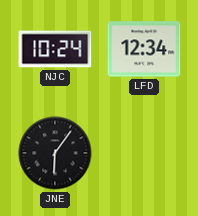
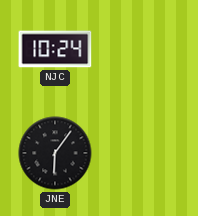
LFD: 12:34 -> none
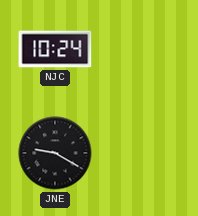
JNE: 6:06 -> 9:20
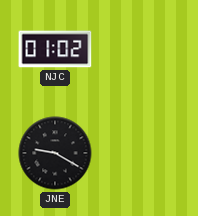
NJC: 10:24 -> 01:02
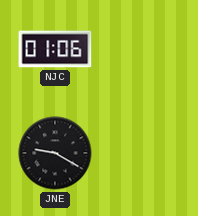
NJC: 01:02 -> 01:06
